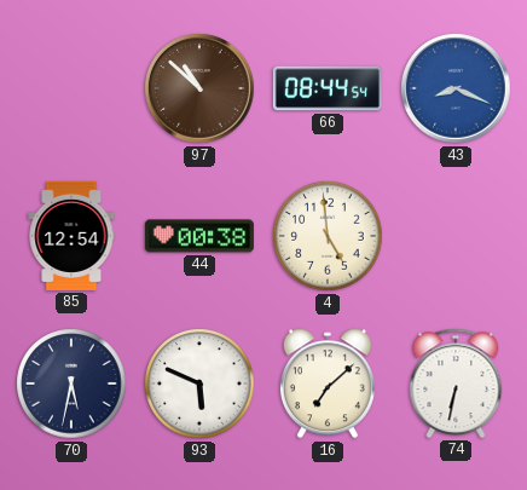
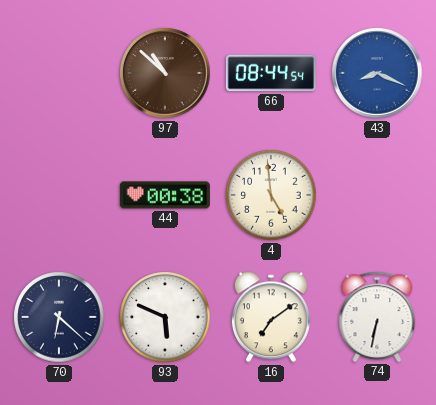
85: 12:54 -> none
70: 5:32 -> 6:22
16: 7:08 -> 7:09
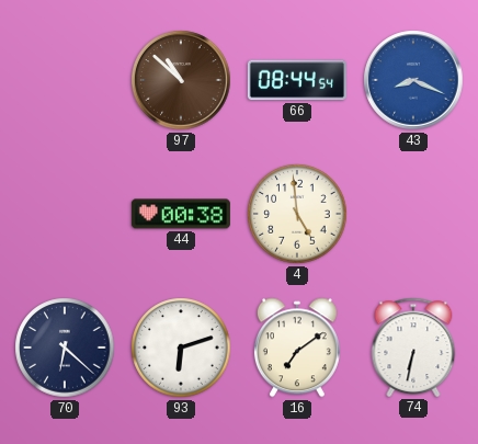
93: 5:49 -> 6:12
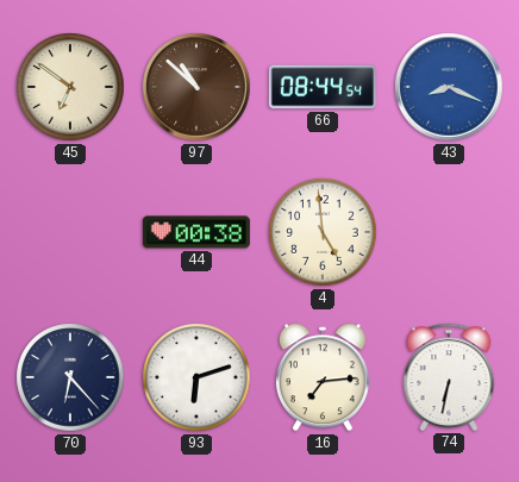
45: none -> 6:51
70: 6:22 -> 6:23
16: 7:09 -> 7:14
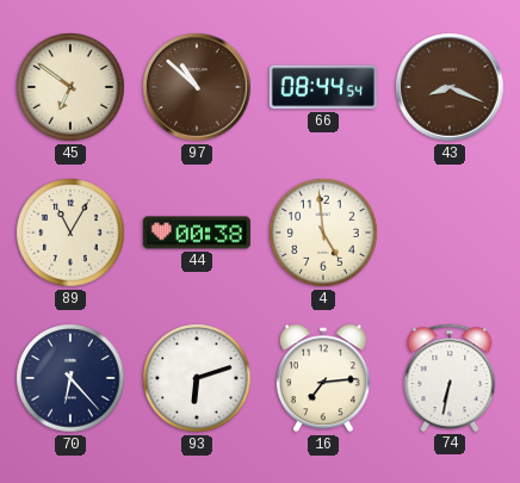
43 dial: blue -> brown
89: none -> 11:05
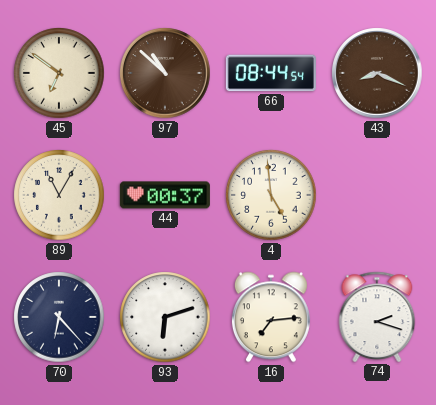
44: 00:38 -> 00:37
74: 6:32 -> 2:18
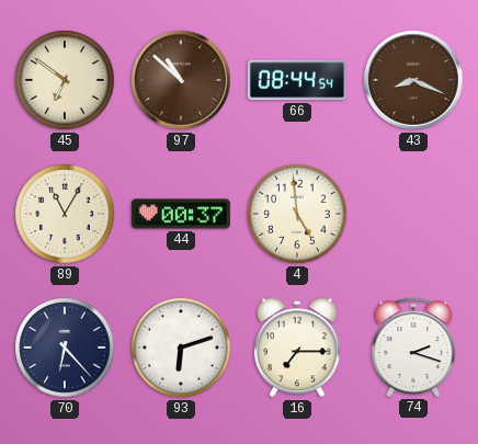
16: 7:14 -> 7:15
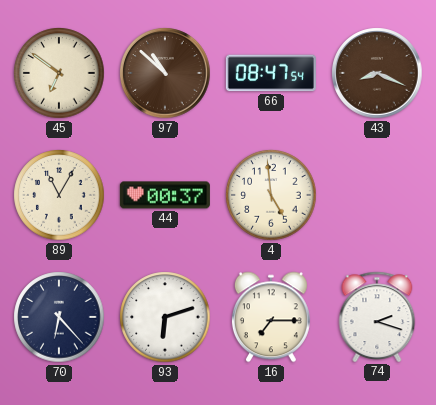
66: 08:44 -> 08:47
